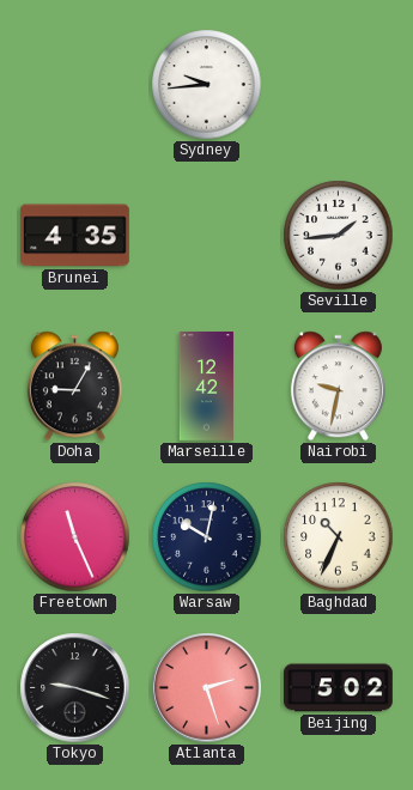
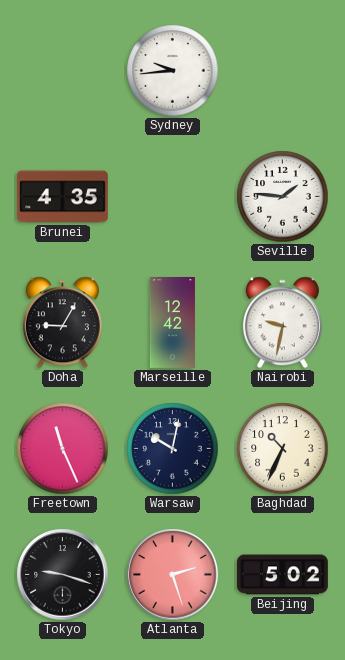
Seville: 1:44 -> 1:46
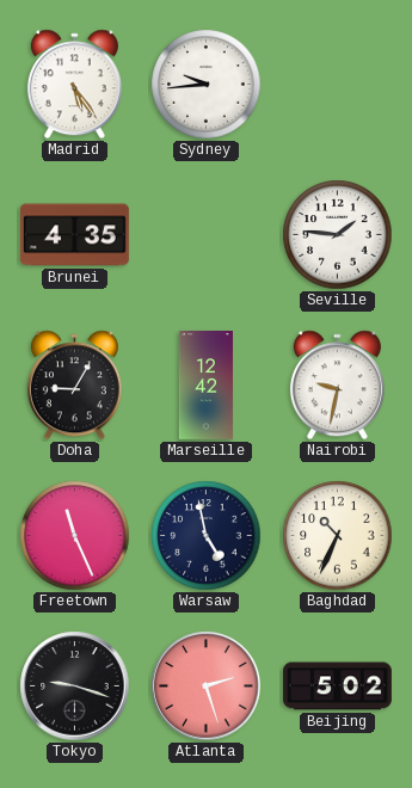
Madrid: none -> 5:24
Warsaw: 10:02 -> 4:58
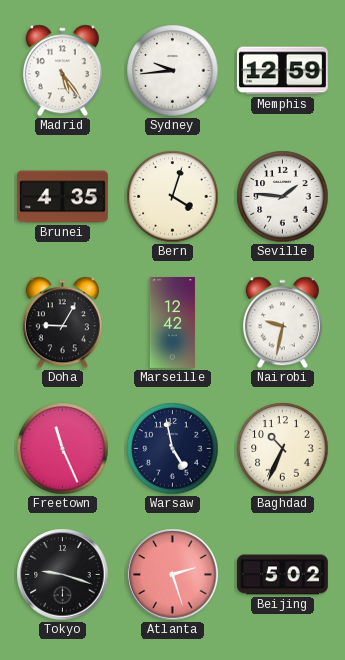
Memphis: none -> 12:59
Bern: none -> 4:03
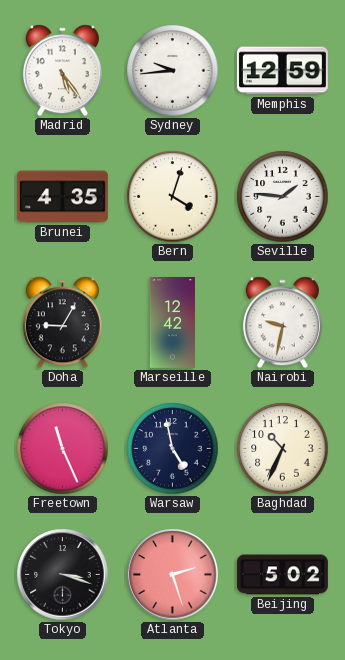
Tokyo: 9:18 -> 3:18
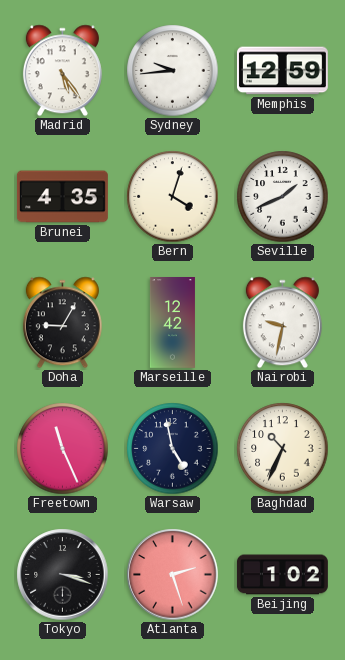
Seville: 1:46 -> 1:41
Beijing: 5:02 -> 1:02
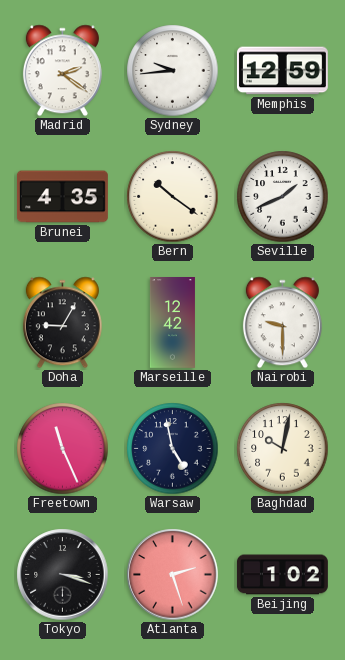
Madrid: 5:24 -> 2:21
Bern: 4:03 -> 10:21
Nairobi: 9:32 -> 9:30
Baghdad: 10:34 -> 10:02
